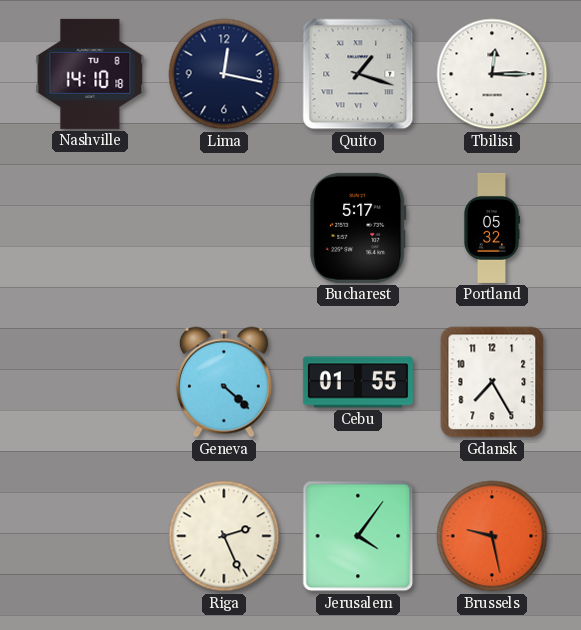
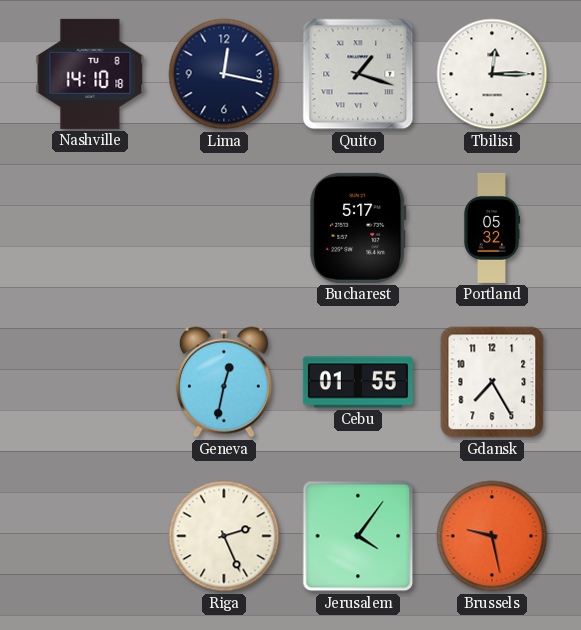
Geneva: 4:22 -> 12:32
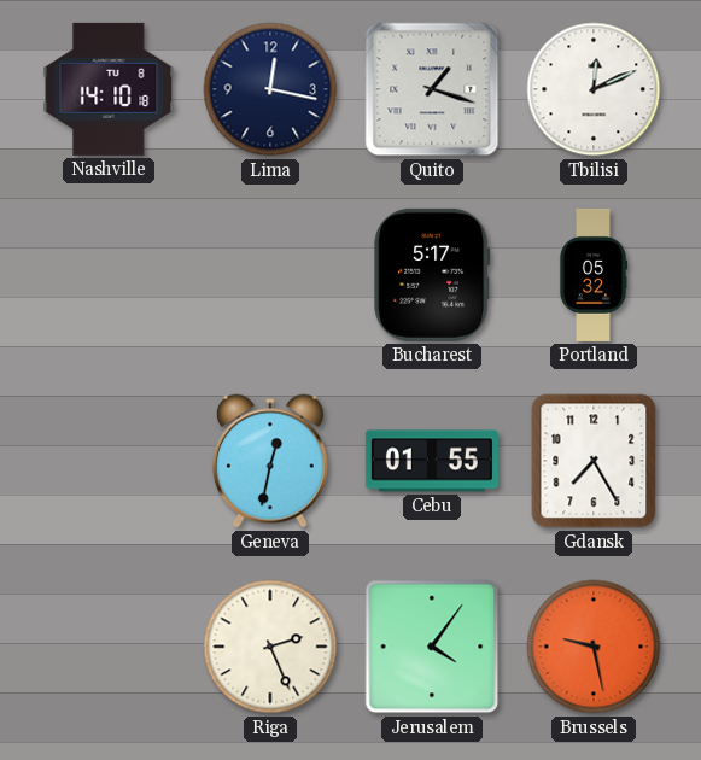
Tbilisi: 12:15 -> 12:11
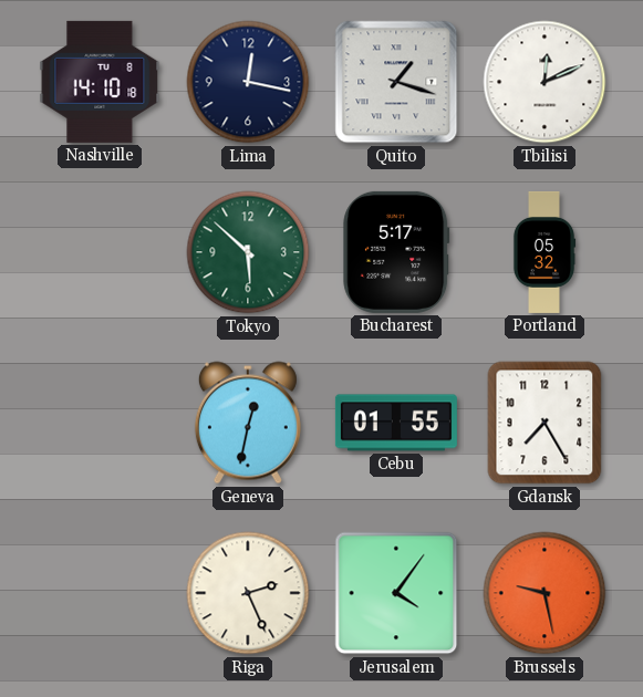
Tokyo: none -> 5:52
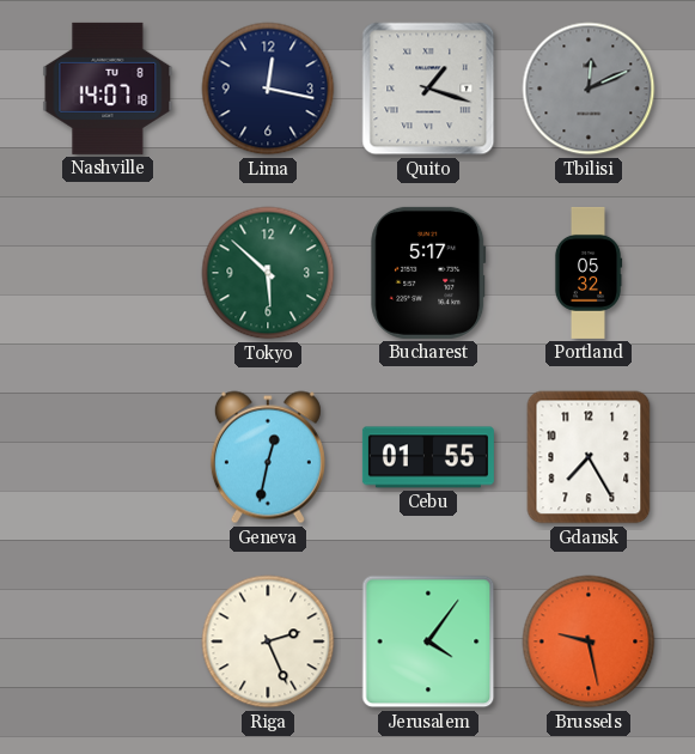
Nashville: 14:10 -> 14:07
Tbilisi dial: white -> grey
